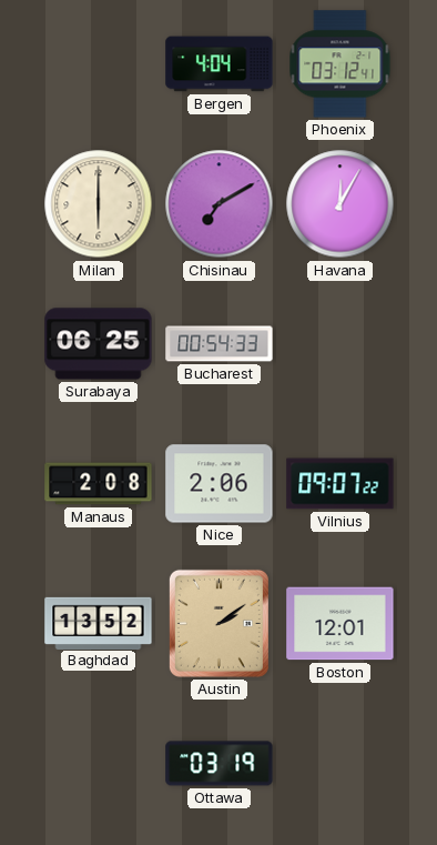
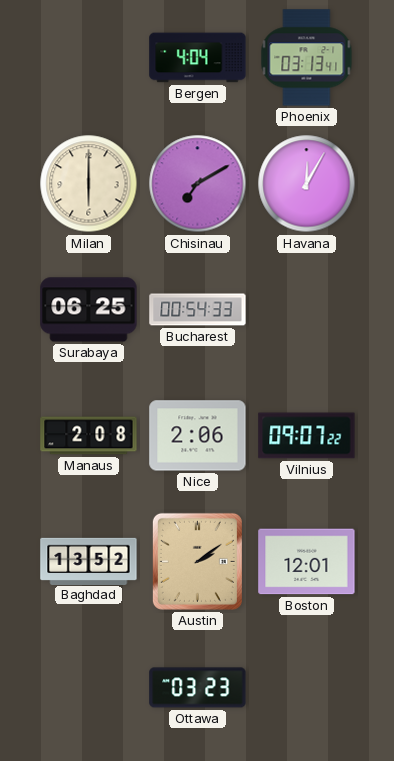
Phoenix: 03:12 -> 03:13
Ottawa: 03:19 -> 03:23
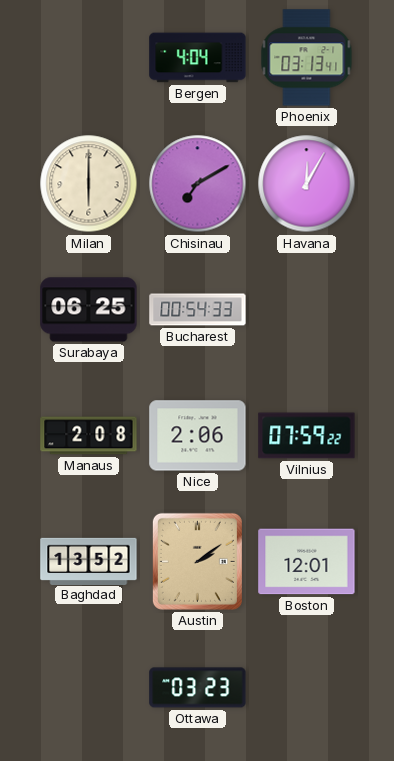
Vilnius: 09:07 -> 07:59
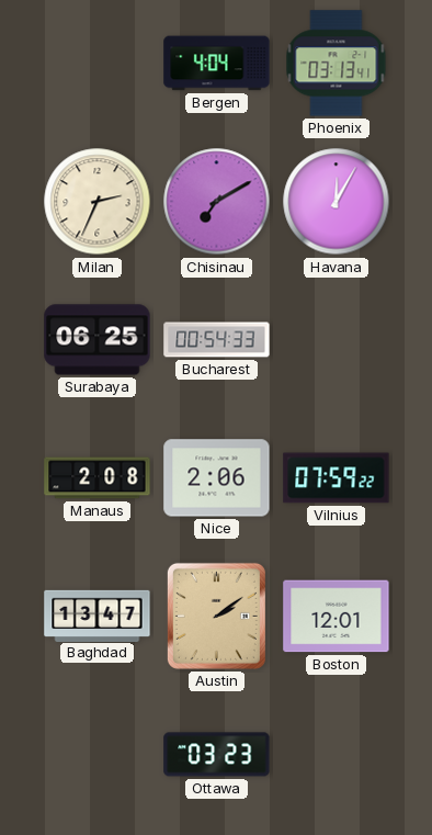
Milan: 6:00 -> 2:34
Baghdad: 13:52 -> 13:47
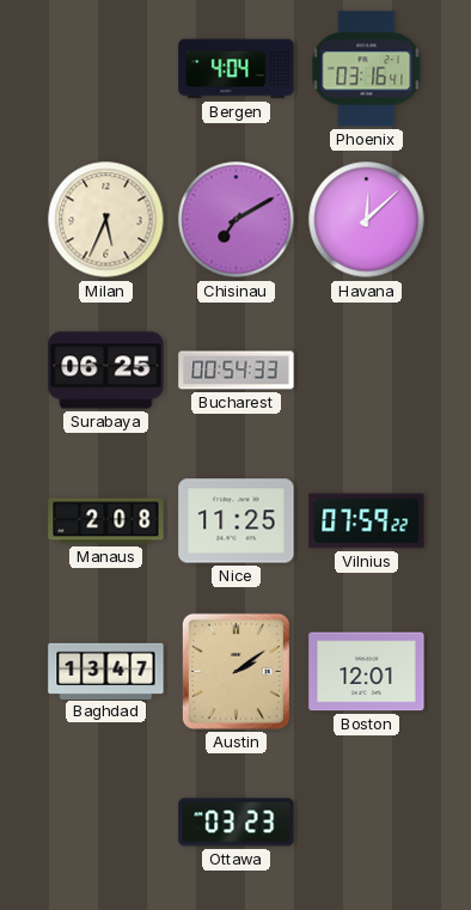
Phoenix: 03:13 -> 03:16
Milan: 2:34 -> 5:34
Havana: 12:05 -> 12:08
Nice: 2:06 -> 11:25
